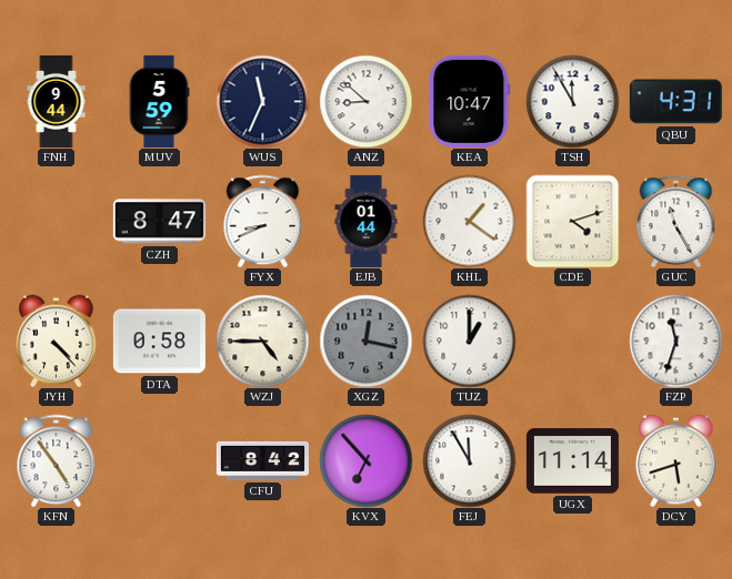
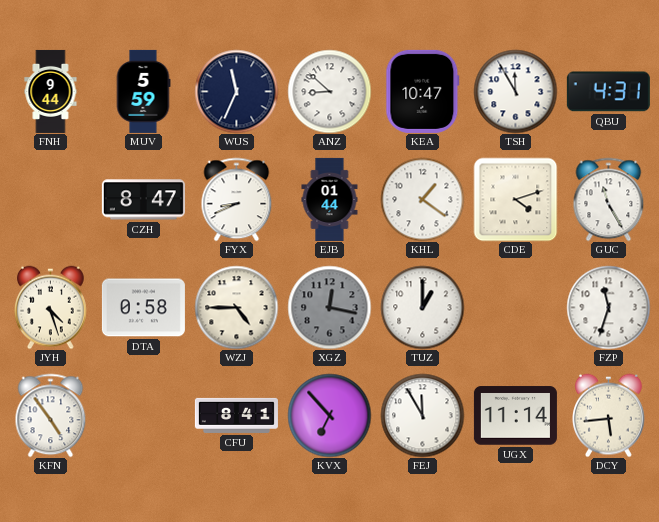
JYH: 4:23 -> 4:27
CFU: 8:42 -> 8:41
DCY: 5:42 -> 5:44
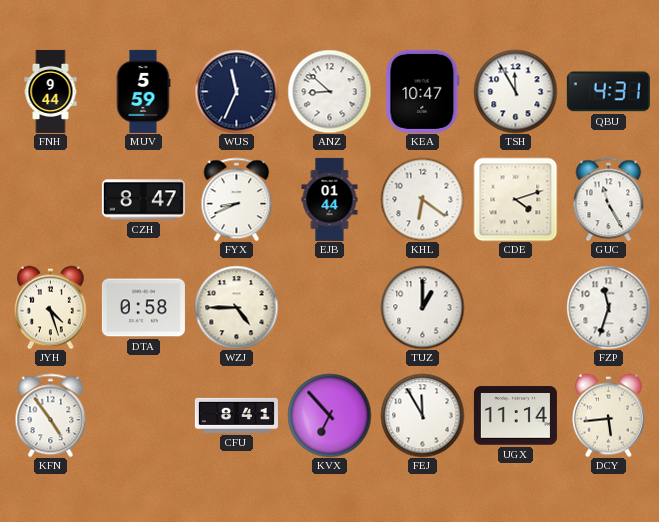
KHL: 1:21 -> 6:21
XGZ: 12:17 -> none
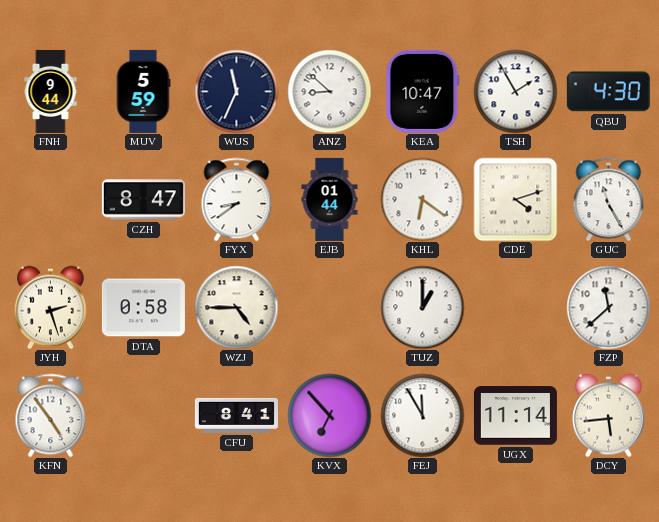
TSH: 11:55 -> 1:55
QBU: 4:31 -> 4:30
FYX: 8:41 -> 8:39
JYH: 4:27 -> 2:27
FZP: 11:33 -> 11:38
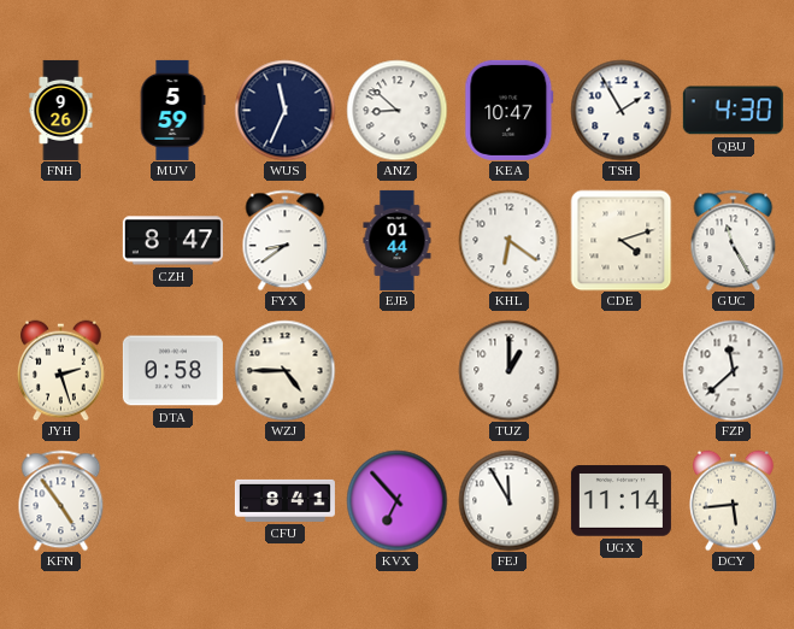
FNH: 9:44 -> 9:26
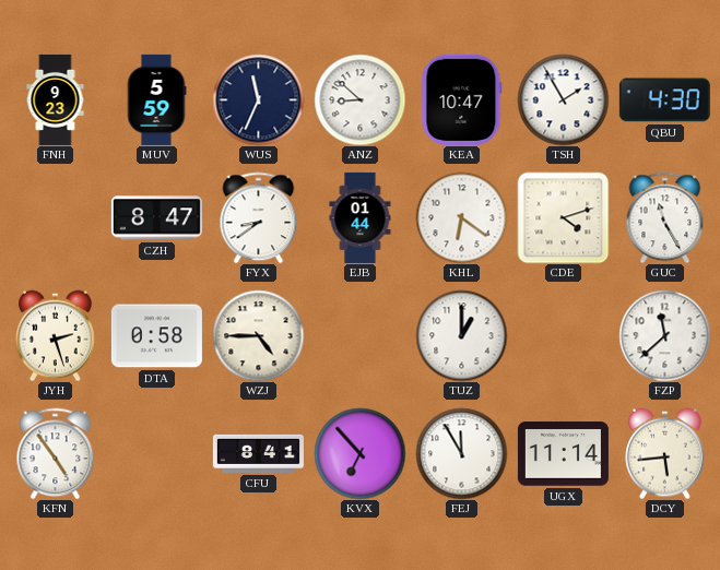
FNH: 9:26 -> 9:23
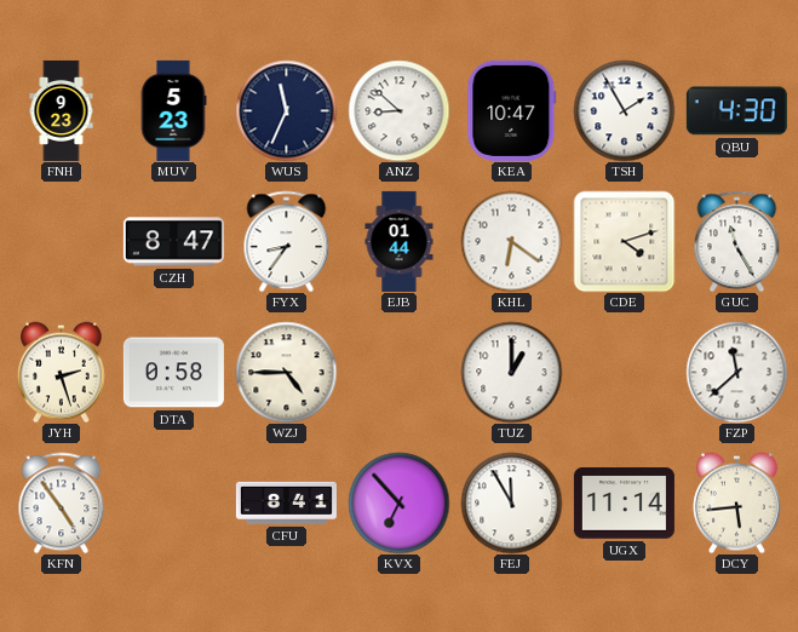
MUV: 5:59 -> 5:23
FYX: 8:39 -> 8:36
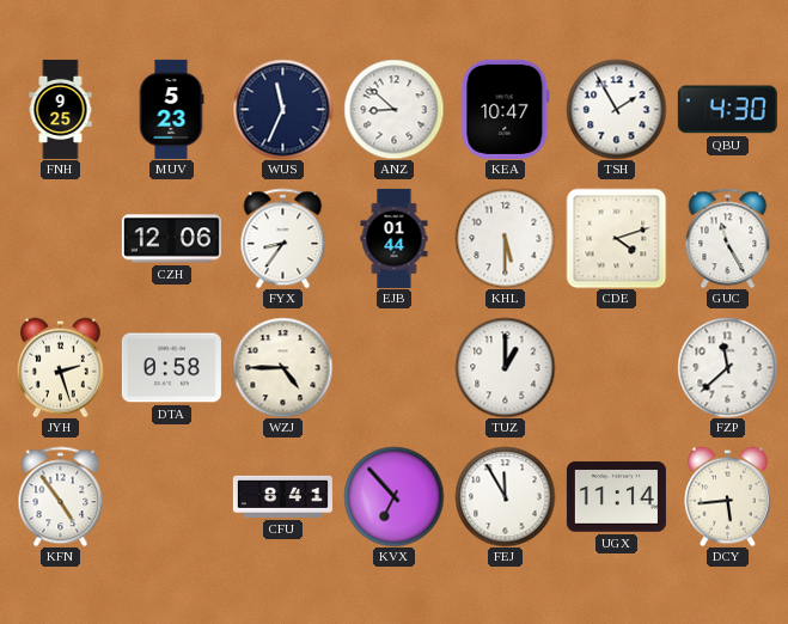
FNH: 9:23 -> 9:25
CZH: 8:47 -> 12:06
KHL: 6:21 -> 5:30
